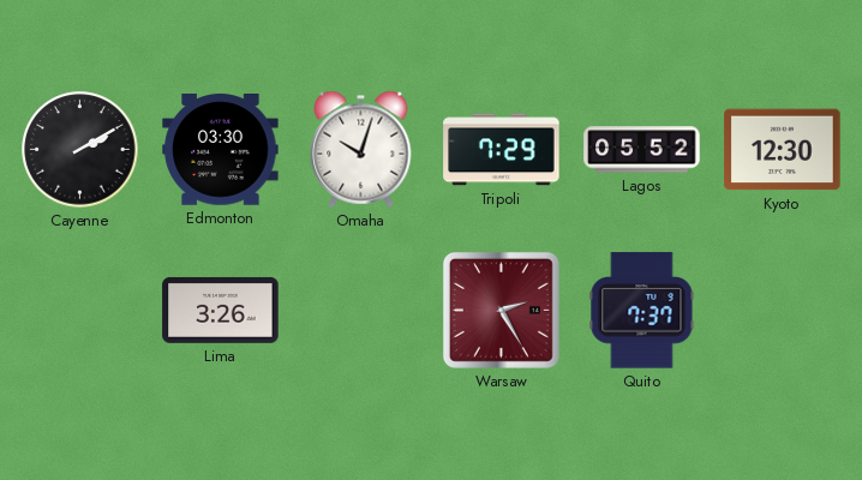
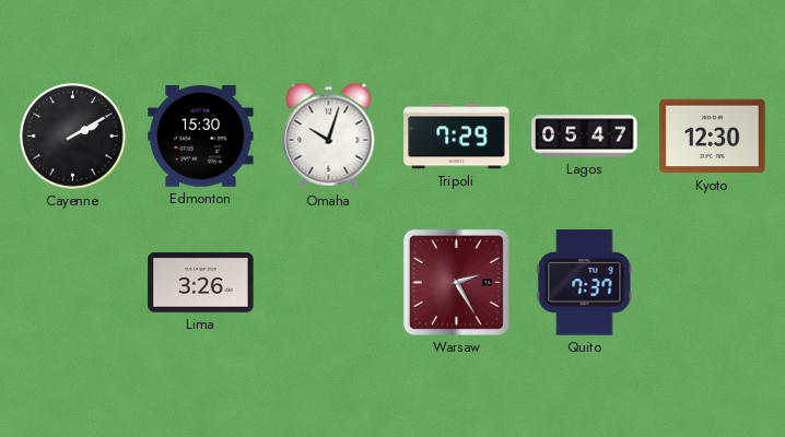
Edmonton: 03:30 -> 15:30
Lagos: 05:52 -> 05:47
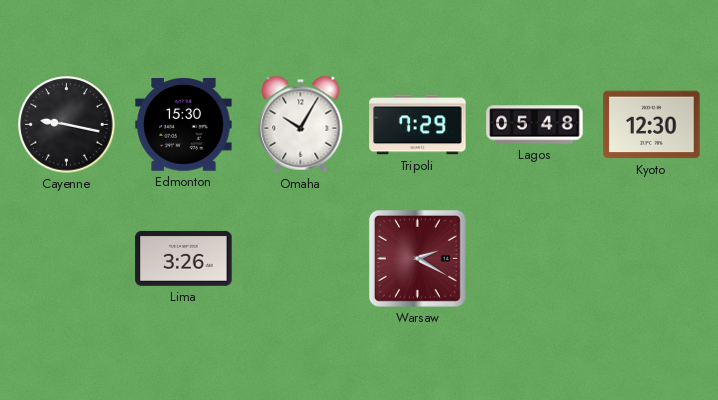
Cayenne: 2:10 -> 9:17
Omaha: 10:03 -> 10:05
Lagos: 05:47 -> 05:48
Warsaw: 2:25 -> 2:20
Quito: 7:37 -> none
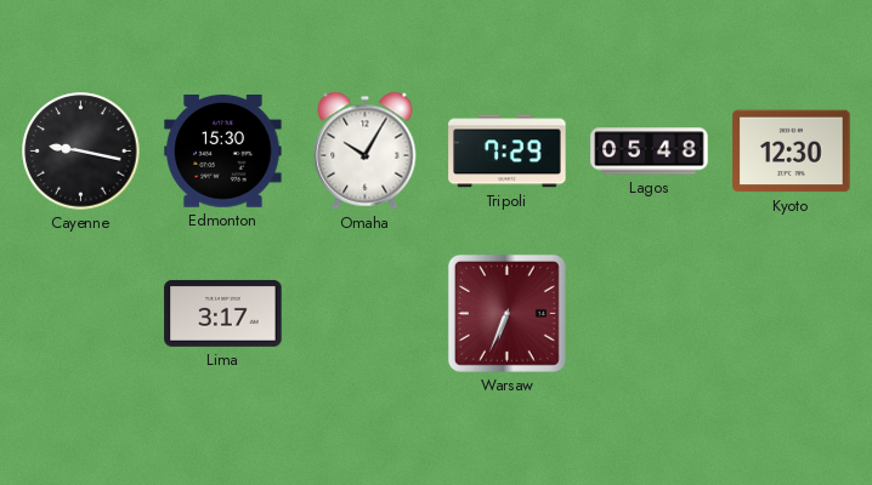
Lima: 3:26 -> 3:17
Warsaw: 2:20 -> 6:34
